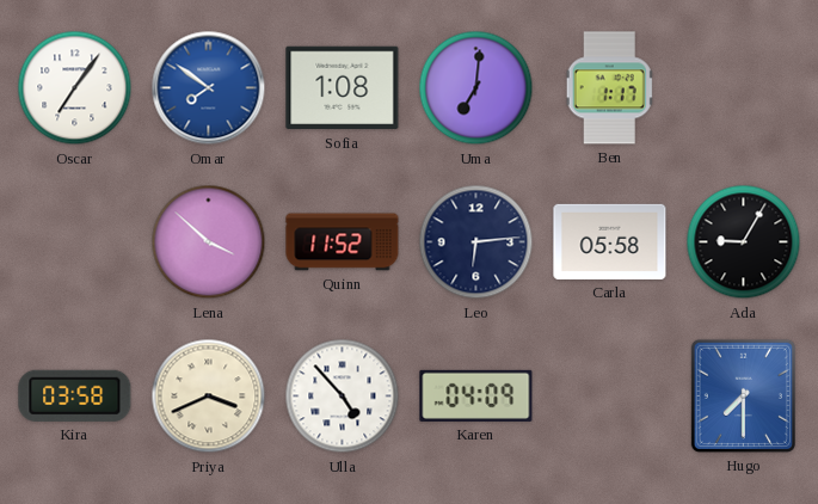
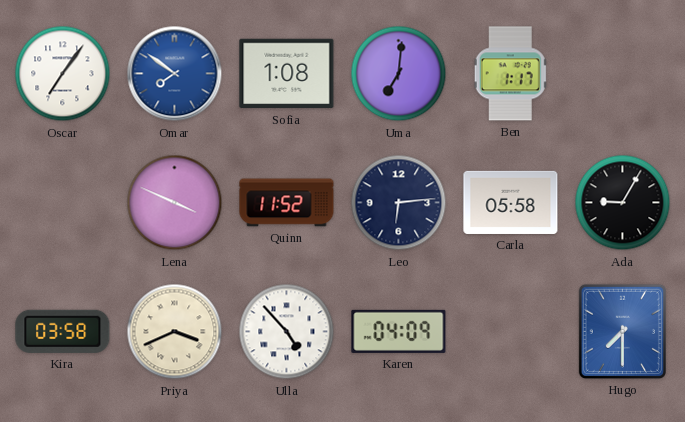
Lena: 3:52 -> 3:49
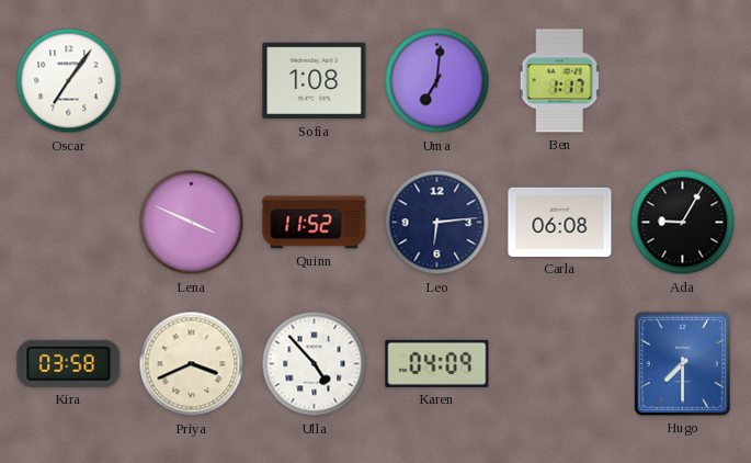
Omar: 7:51 -> none
Carla: 05:58 -> 06:08
